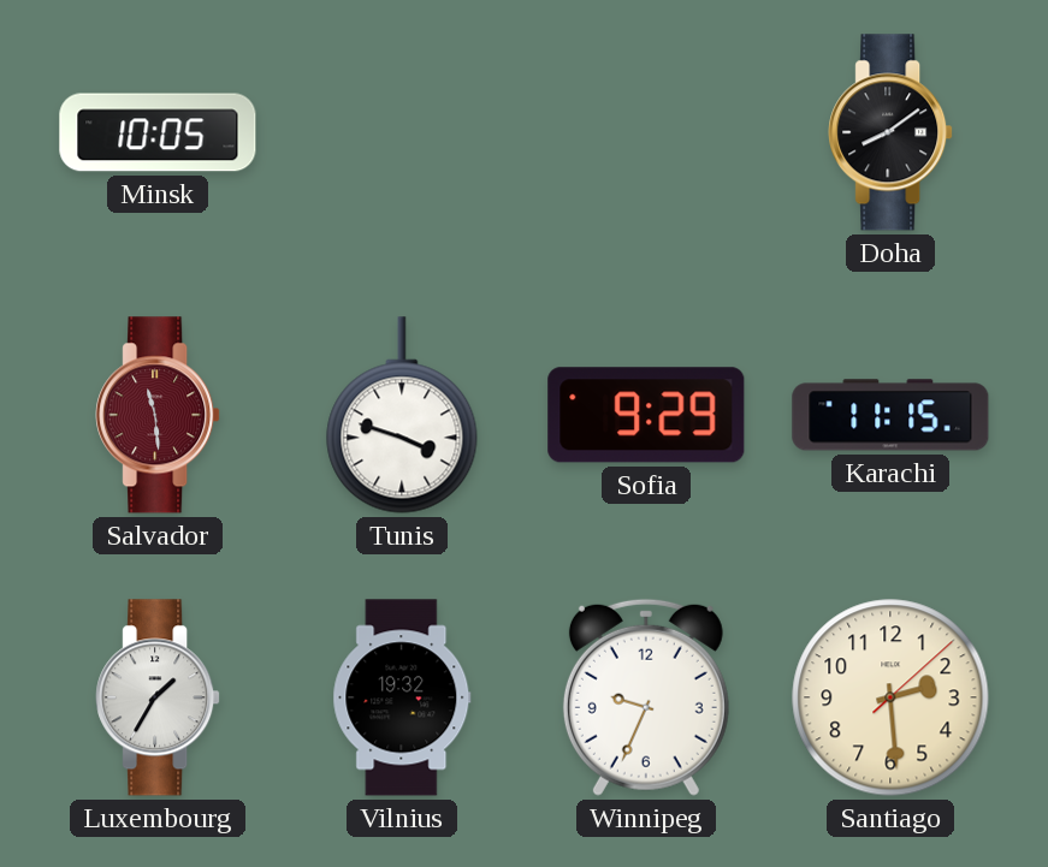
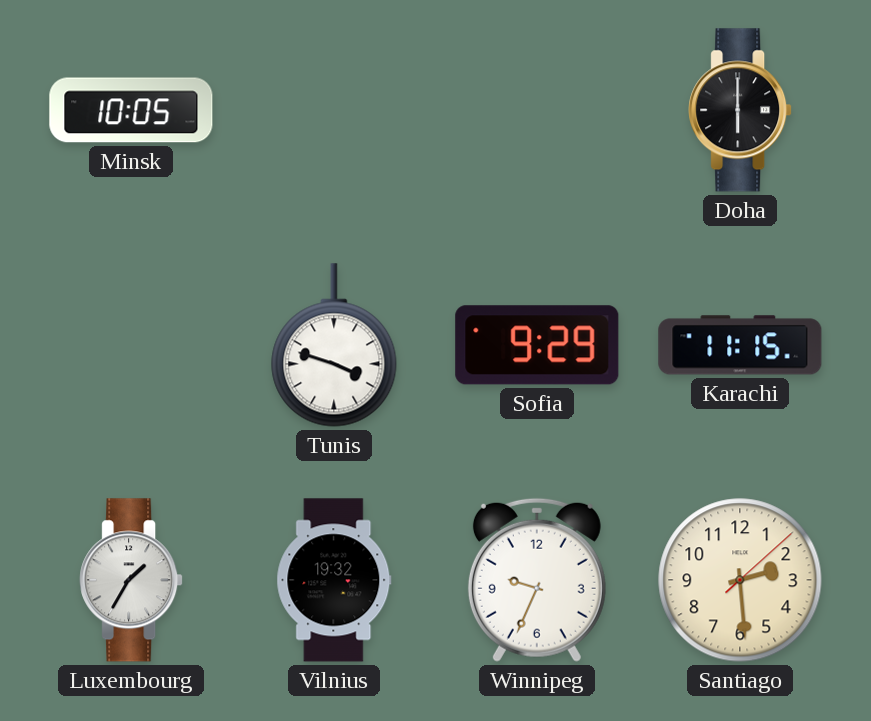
Doha: 8:09 -> 6:00
Salvador: 11:29 -> none
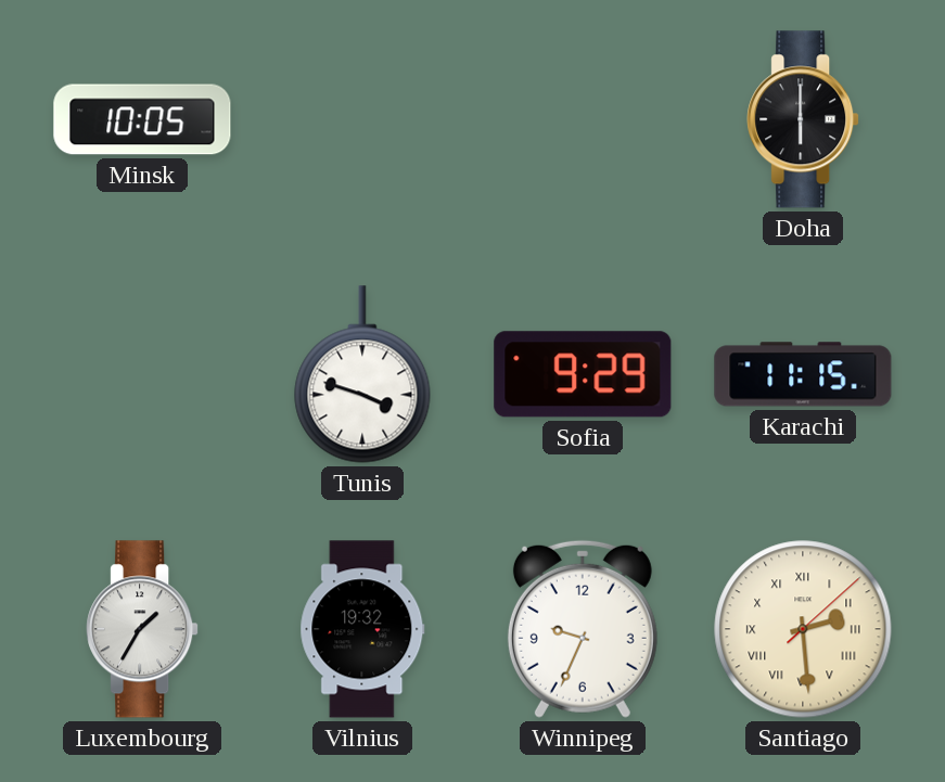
Santiago numerals: Arabic -> Roman
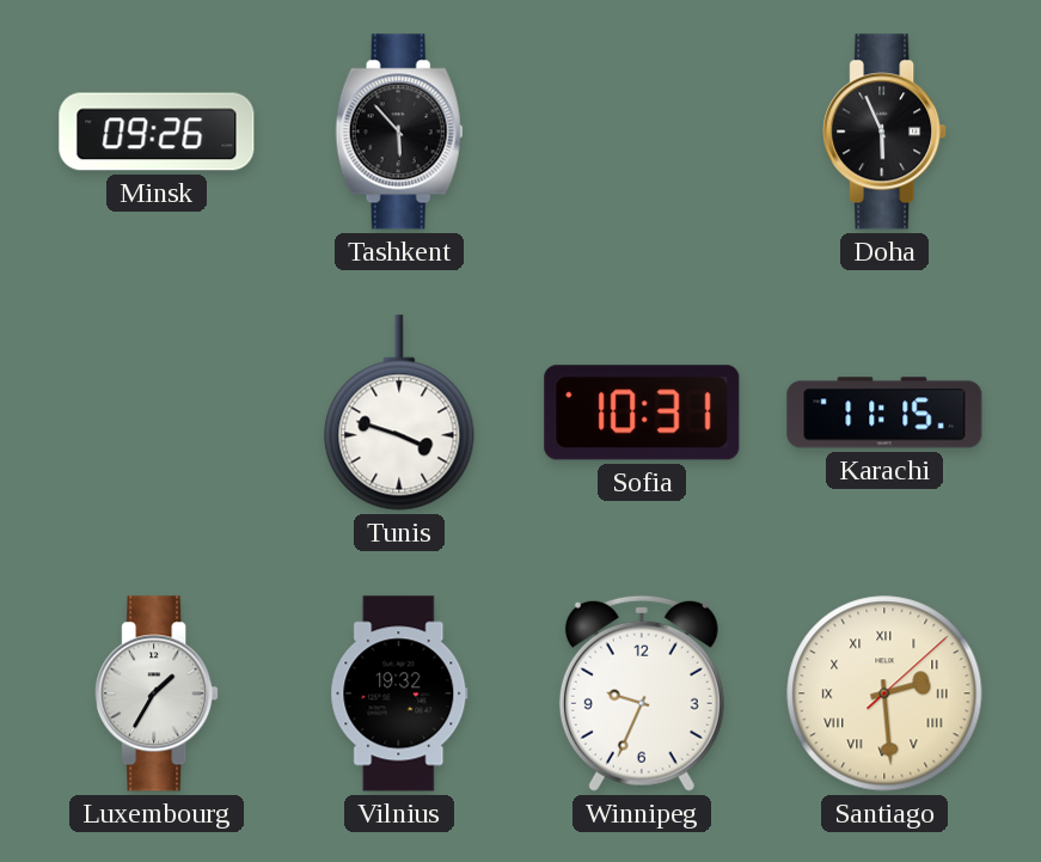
Minsk: 10:05 -> 09:26
Tashkent: none -> 5:53
Doha: 6:00 -> 5:56
Sofia: 9:29 -> 10:31
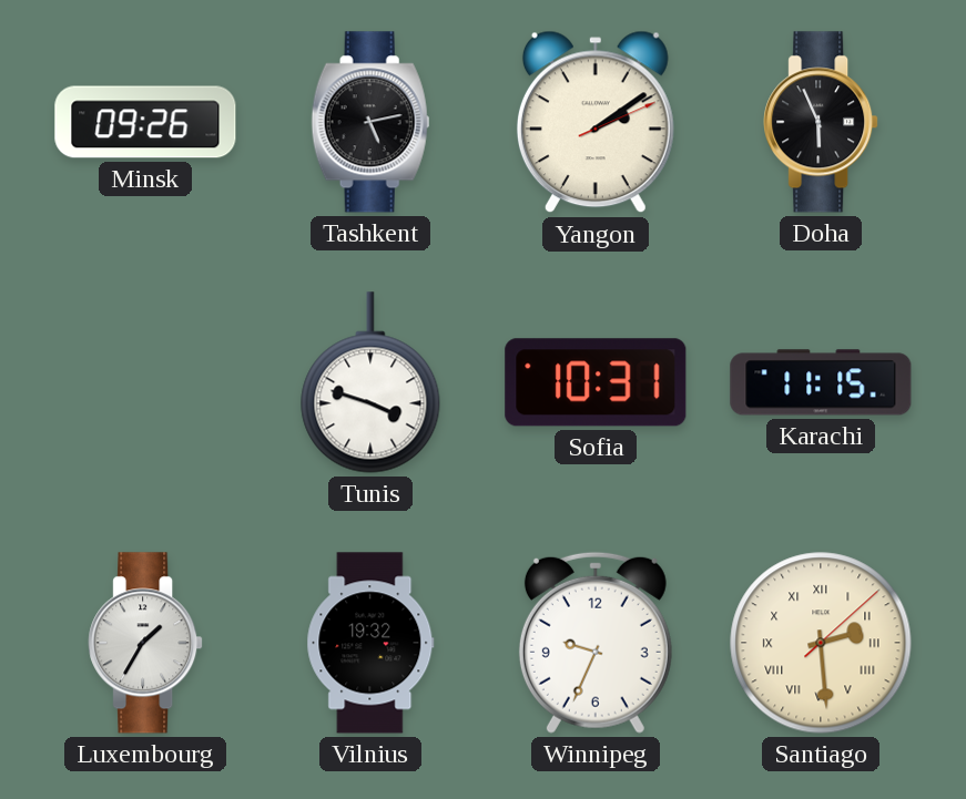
Tashkent: 5:53 -> 5:13
Yangon: none -> 2:09
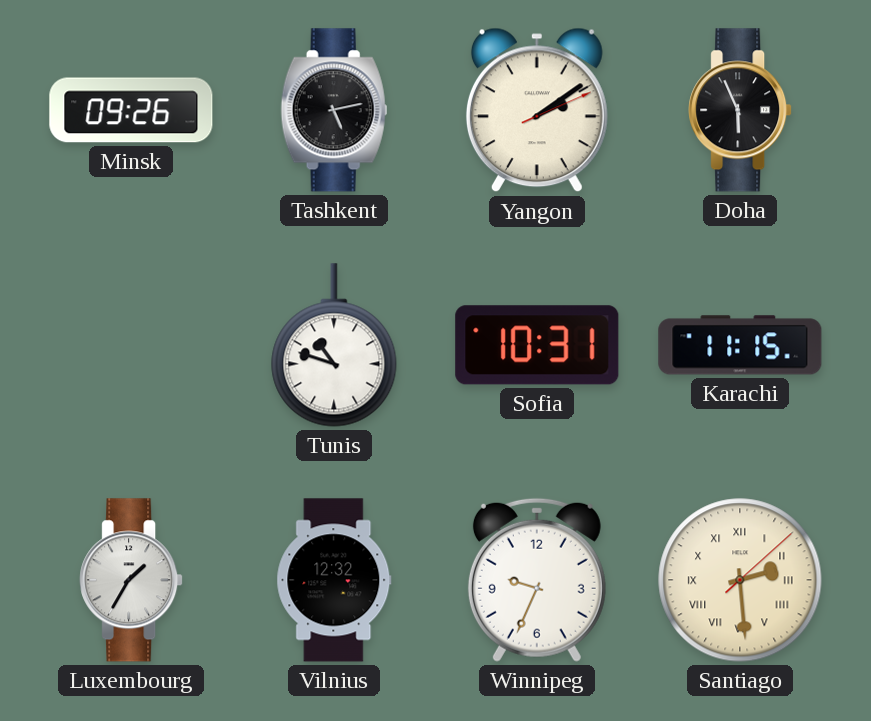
Tunis: 3:48 -> 10:48
Vilnius: 19:32 -> 12:32
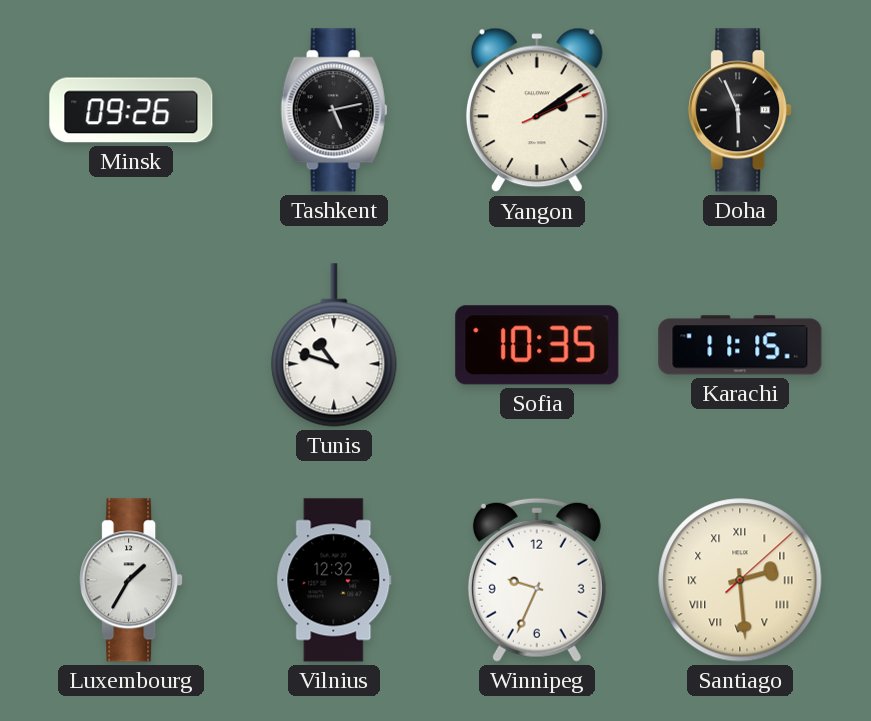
Sofia: 10:31 -> 10:35
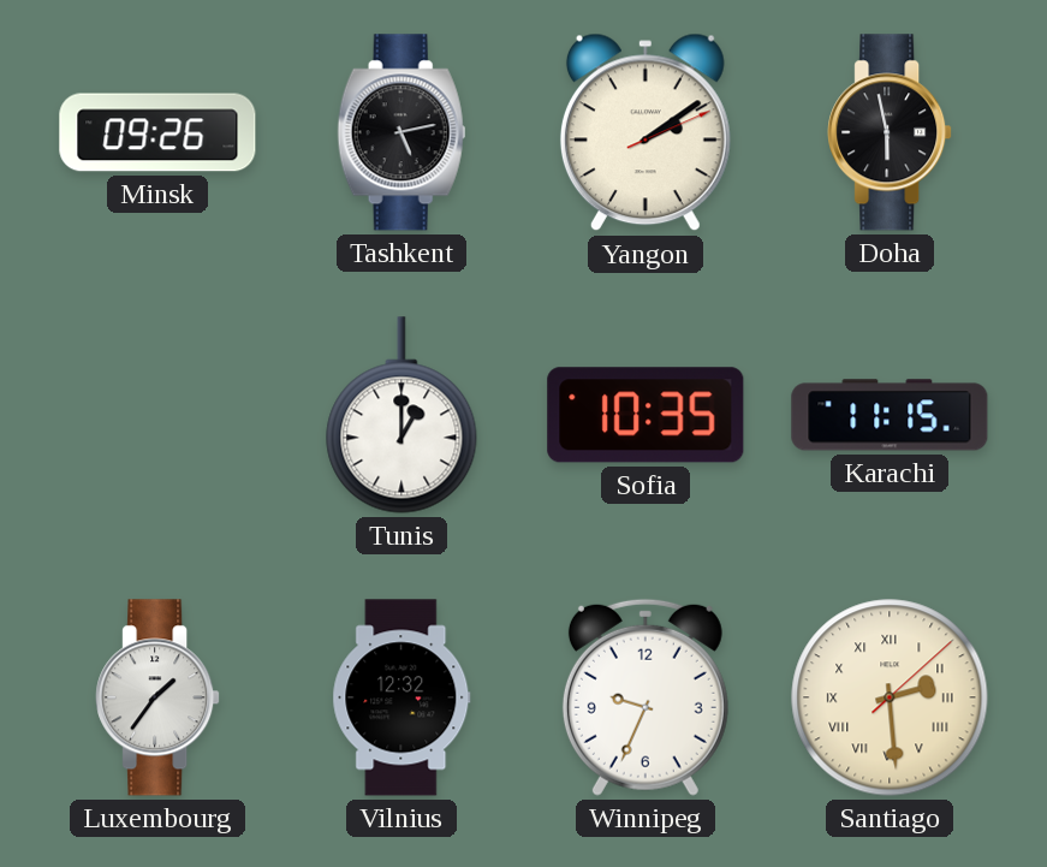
Doha: 5:56 -> 5:58
Tunis: 10:48 -> 1:00
Luxembourg: 1:35 -> 1:36
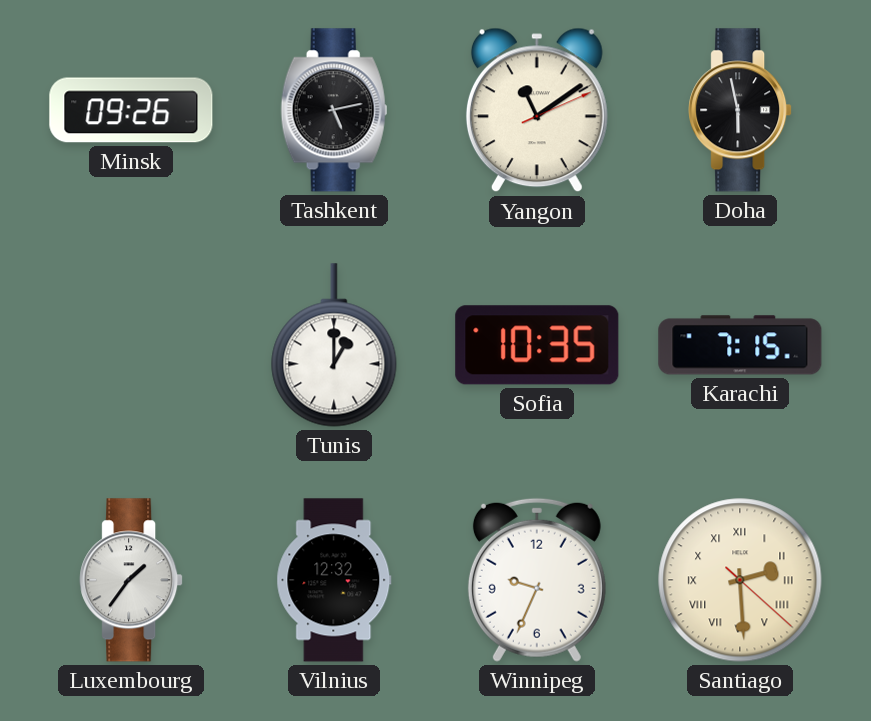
Yangon: 2:09 -> 11:09
Karachi: 11:15 -> 7:15
Santiago: 2:29:08 -> 2:29:22
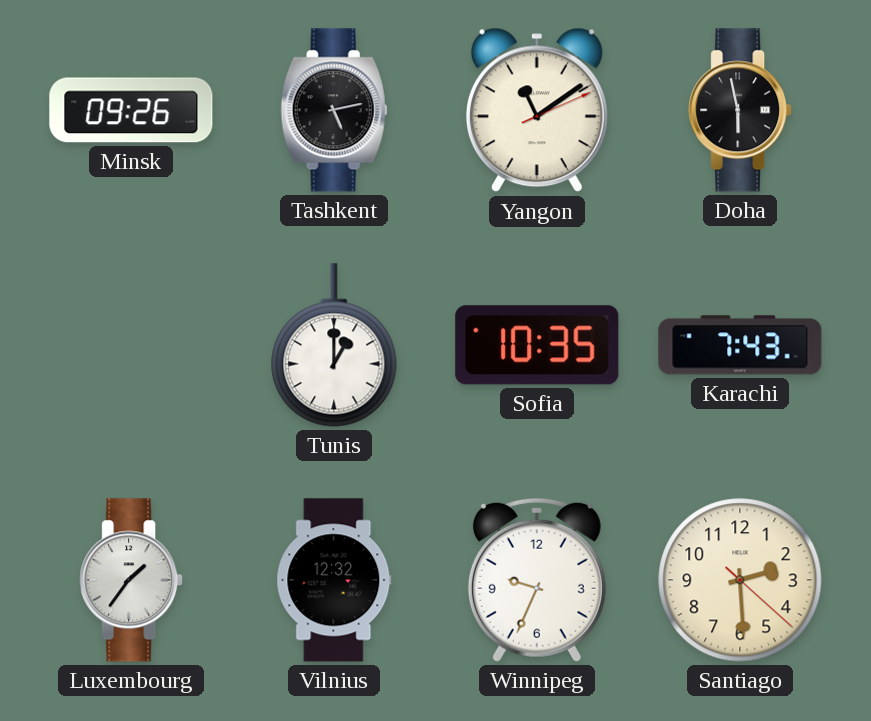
Karachi: 7:15 -> 7:43
Santiago numerals: Roman -> Arabic
